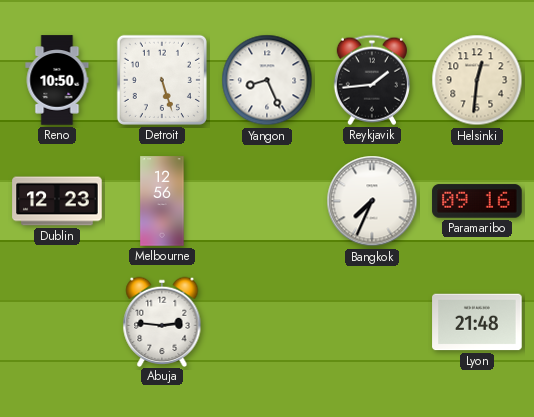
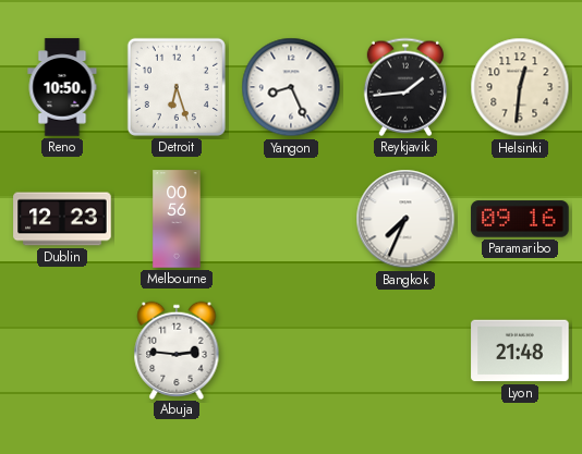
Detroit: 5:27 -> 6:27
Melbourne: 12:56 -> 00:56
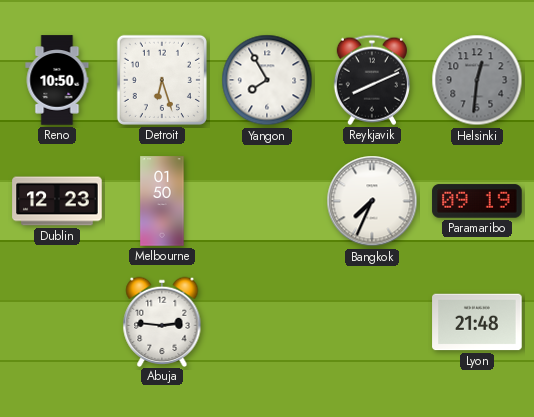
Yangon: 8:26 -> 7:55
Reykjavik: 1:44 -> 8:11
Helsinki dial: cream -> grey
Melbourne: 00:56 -> 01:50
Paramaribo: 09:16 -> 09:19
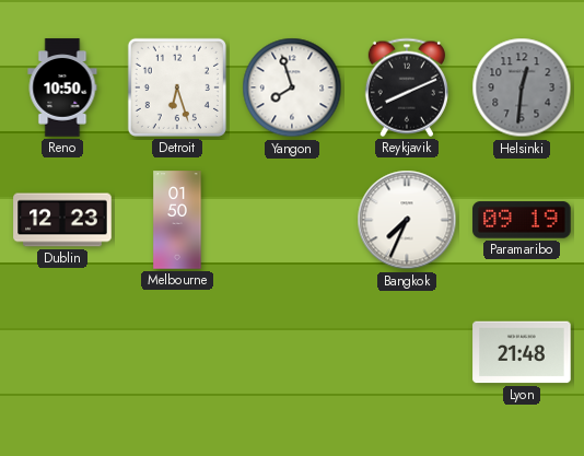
Yangon: 7:55 -> 7:57
Abuja: 2:46 -> none
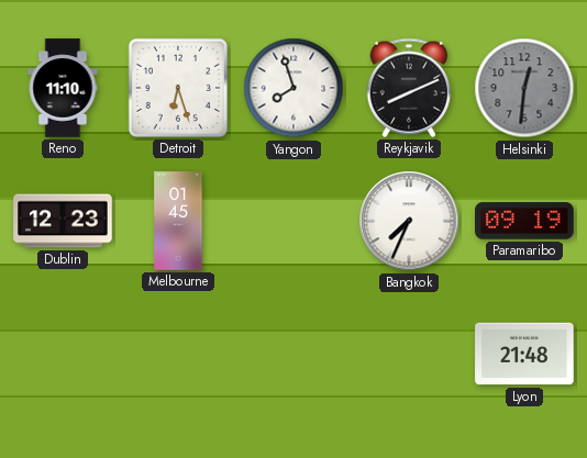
Reno: 10:50 -> 11:10
Melbourne: 01:50 -> 01:45
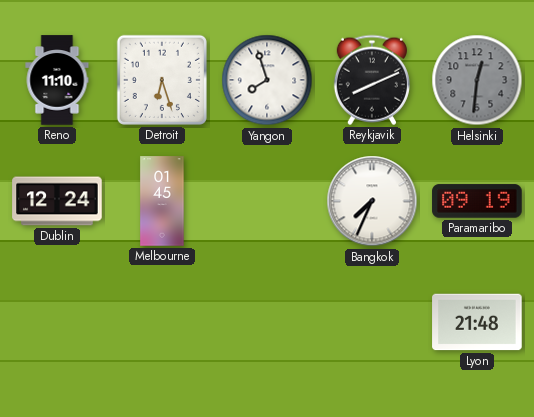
Dublin: 12:23 -> 12:24
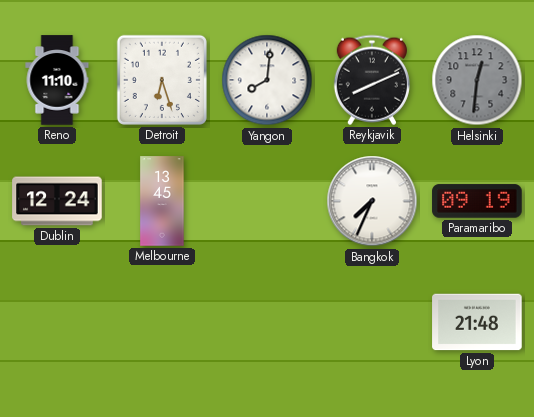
Yangon: 7:57 -> 8:01
Melbourne: 01:45 -> 13:45
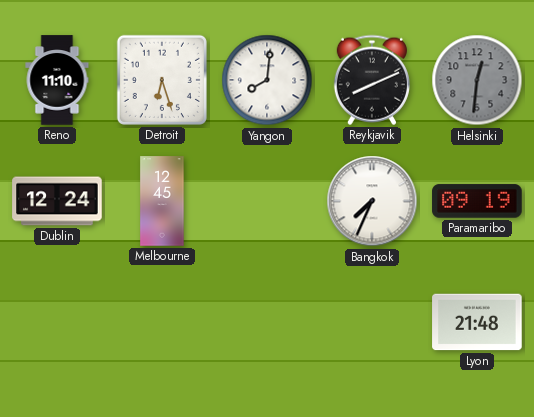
Melbourne: 13:45 -> 12:45
